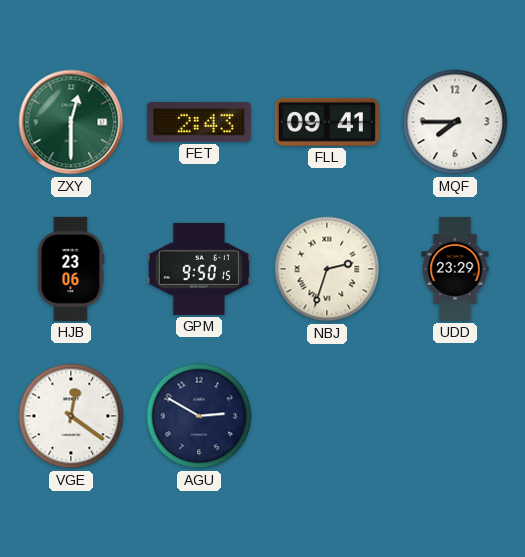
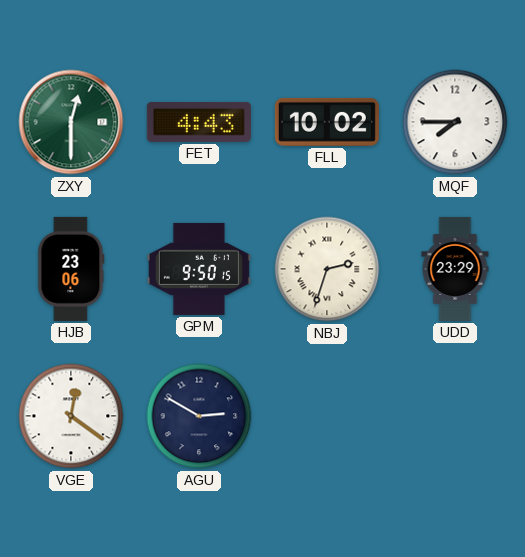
FET: 2:43 -> 4:43
FLL: 09:41 -> 10:02
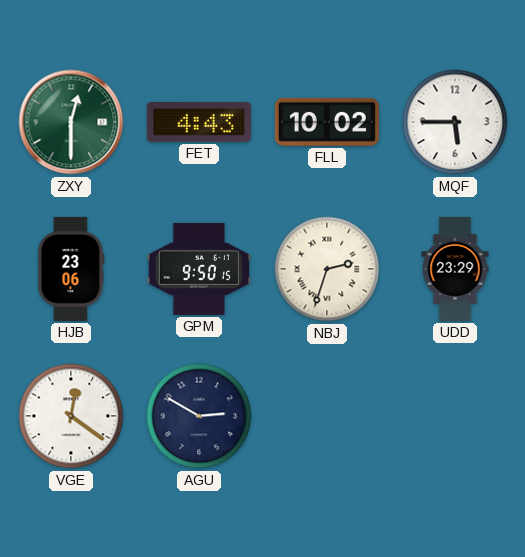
MQF: 7:45 -> 5:45
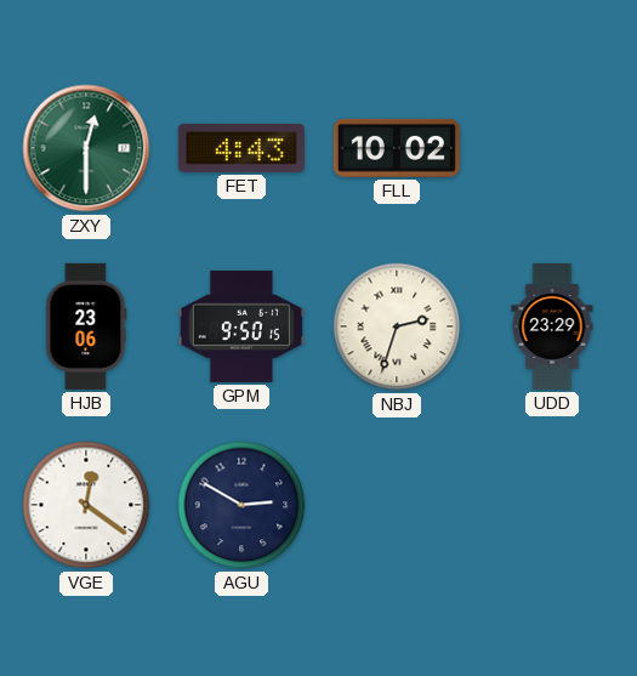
MQF: 5:45 -> none
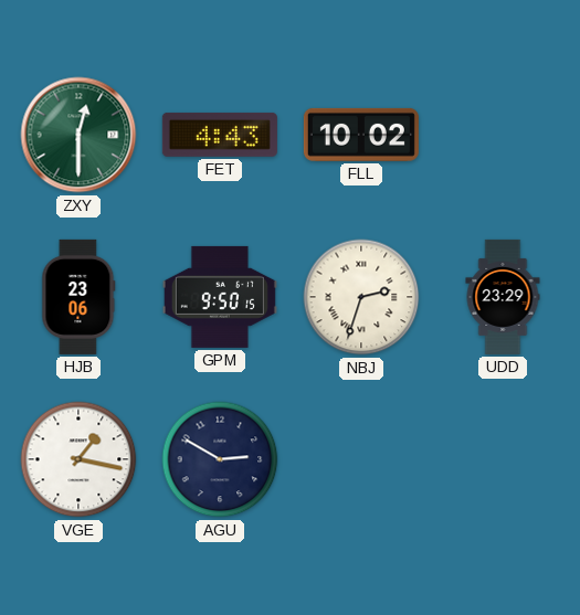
VGE: 12:21 -> 1:17
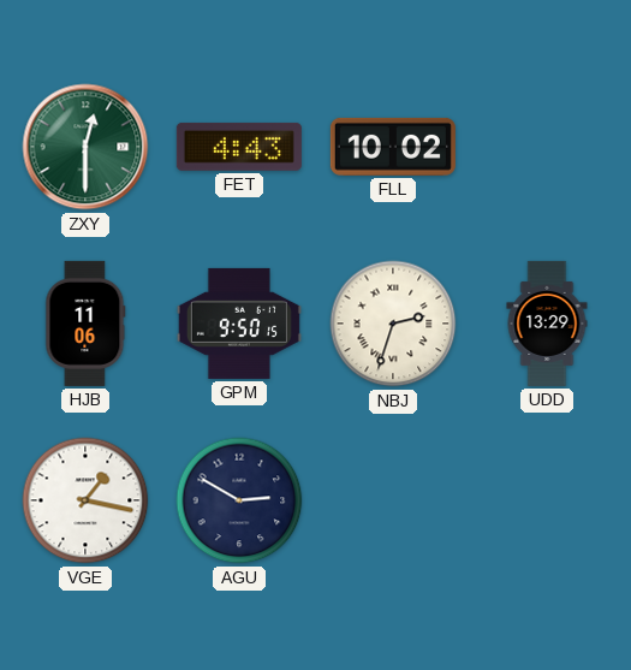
HJB: 23:06 -> 11:06
UDD: 23:29 -> 13:29
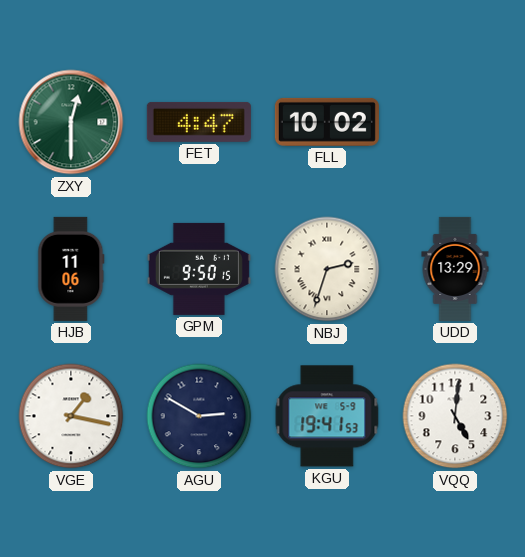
FET: 4:43 -> 4:47
KGU: none -> 19:41
VQQ: none -> 5:01
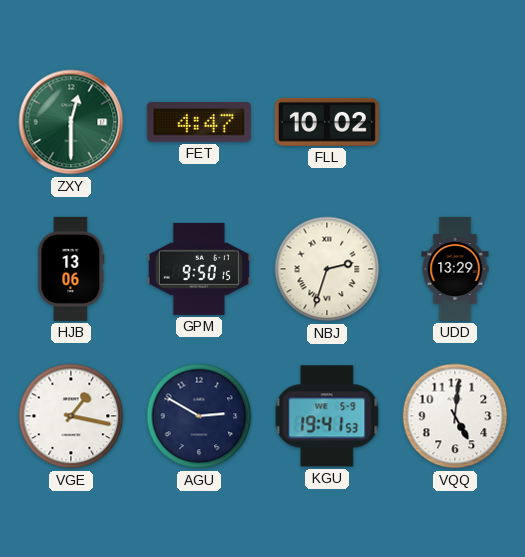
HJB: 11:06 -> 13:06
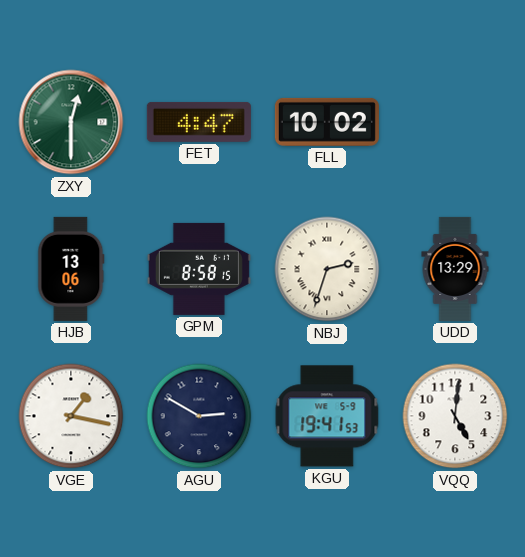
GPM: 9:50 -> 8:58
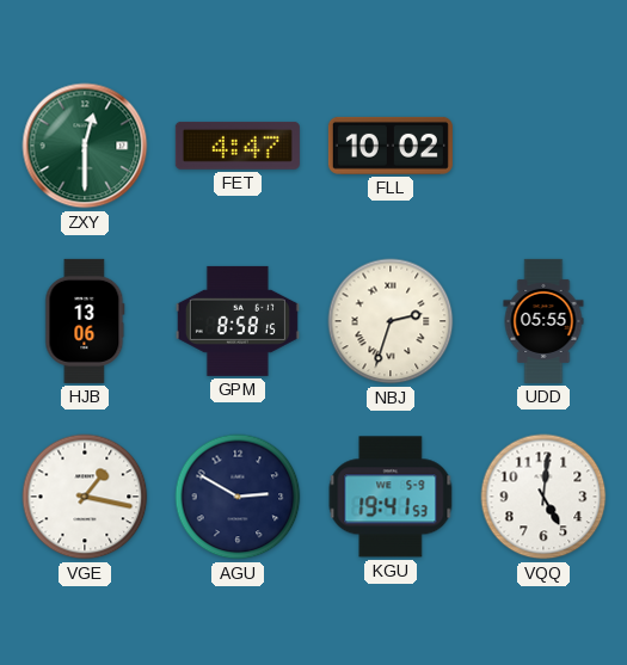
UDD: 13:29 -> 05:55
